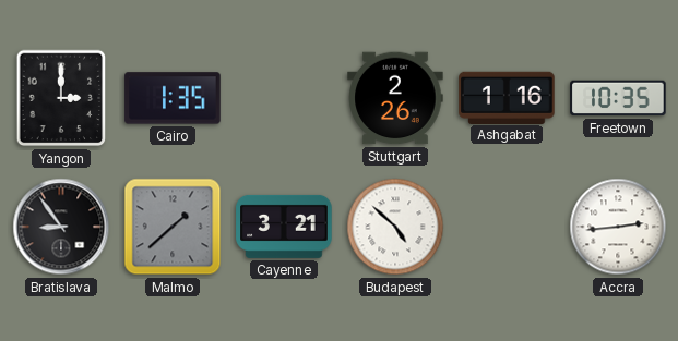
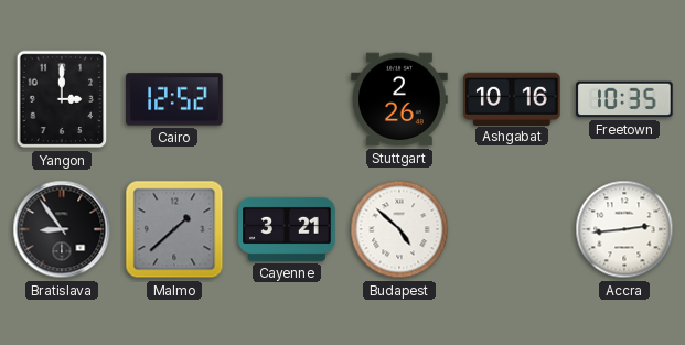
Cairo: 1:35 -> 12:52
Ashgabat: 1:16 -> 10:16
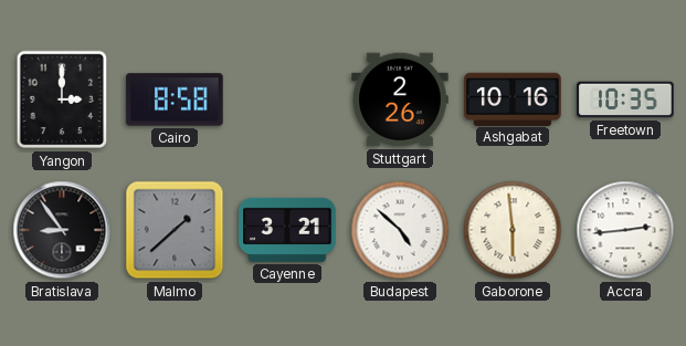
Cairo: 12:52 -> 8:58
Gaborone: none -> 5:59
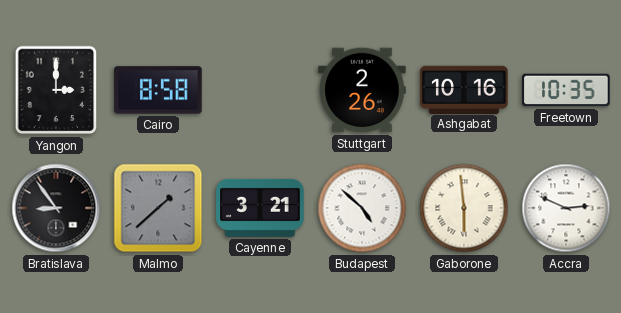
Accra: 2:44 -> 2:49
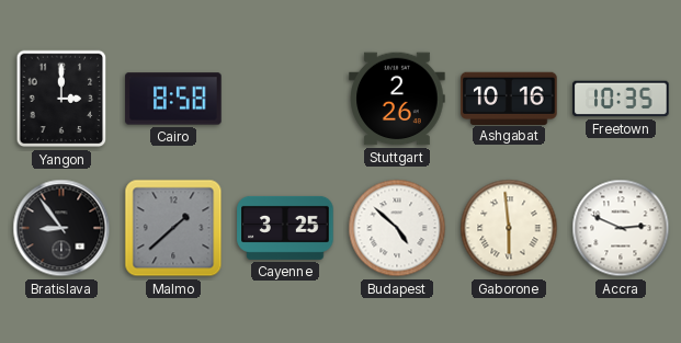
Cayenne: 3:21 -> 3:25
